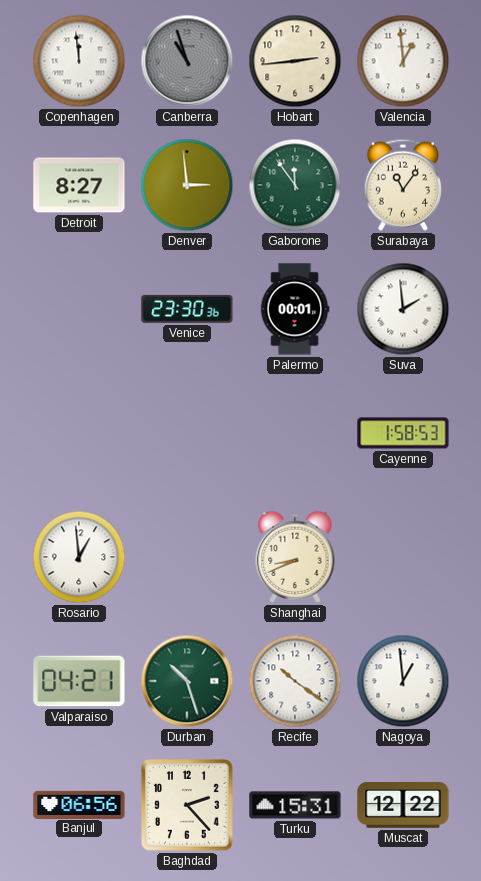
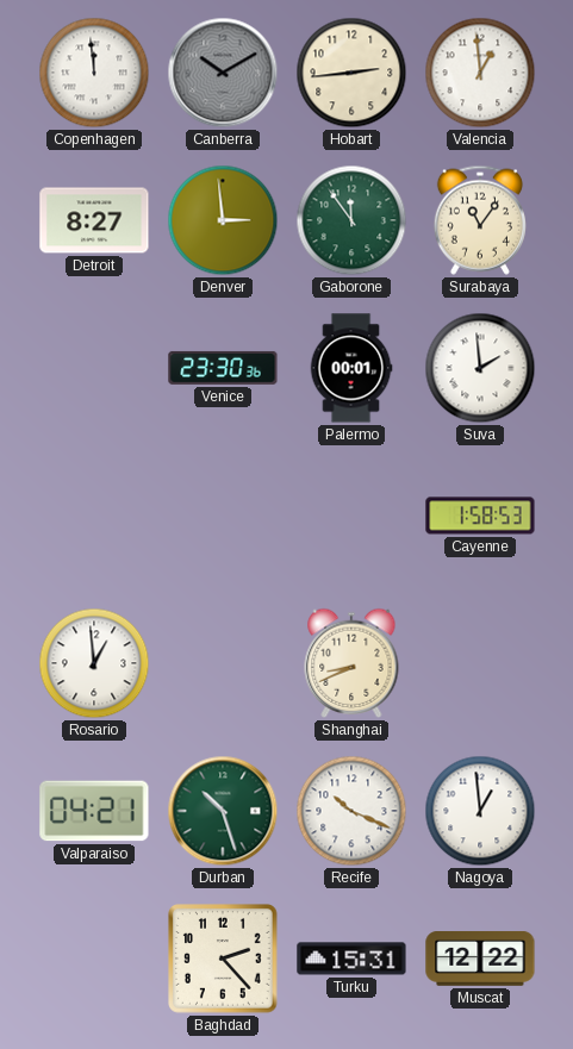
Canberra: 10:57 -> 10:10
Recife: 10:21 -> 10:19
Banjul: 06:56 -> none
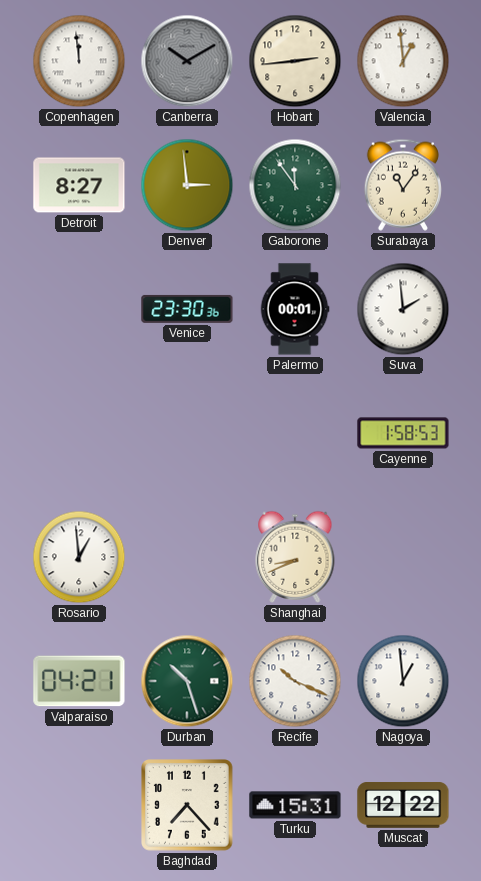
Baghdad: 2:23 -> 7:23
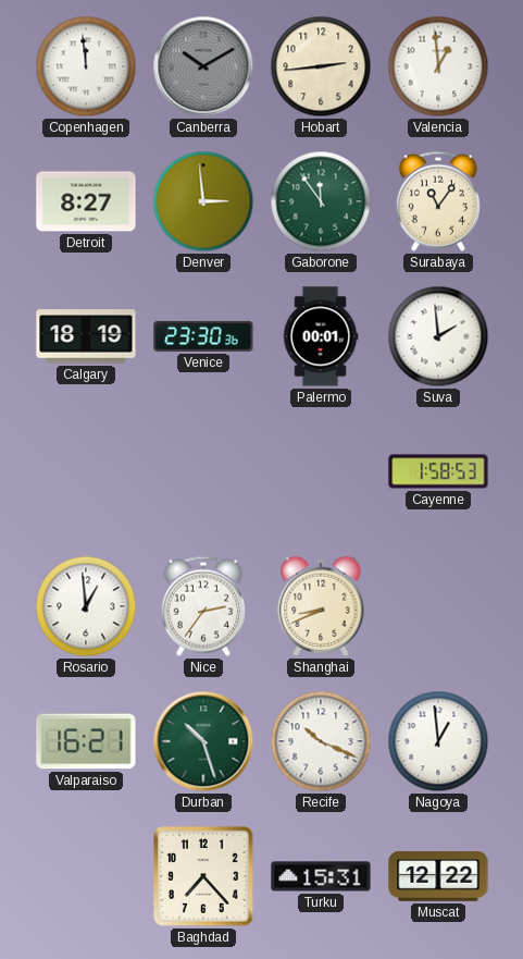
Calgary: none -> 18:19
Nice: none -> 2:36
Valparaiso: 04:21 -> 16:21
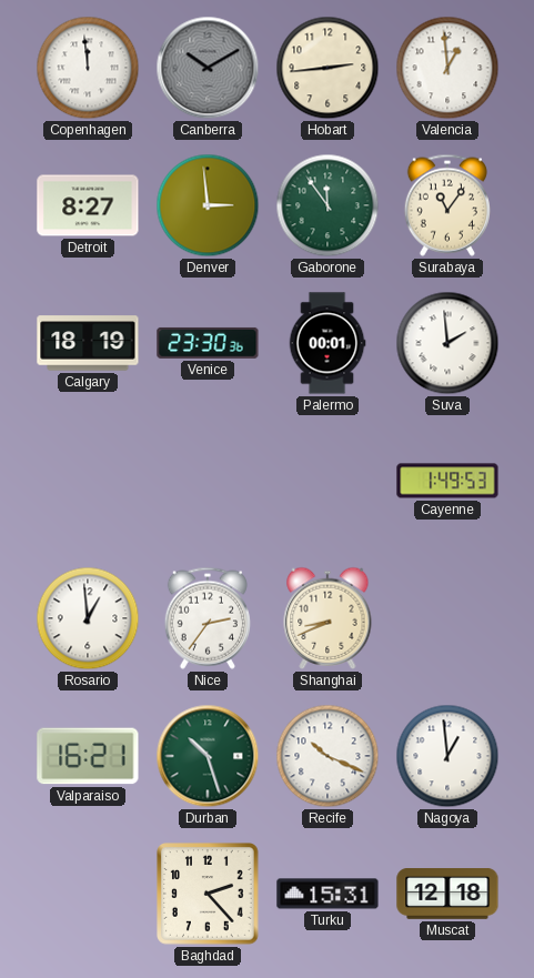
Cayenne: 1:58 -> 1:49
Baghdad: 7:23 -> 2:23
Muscat: 12:22 -> 12:18
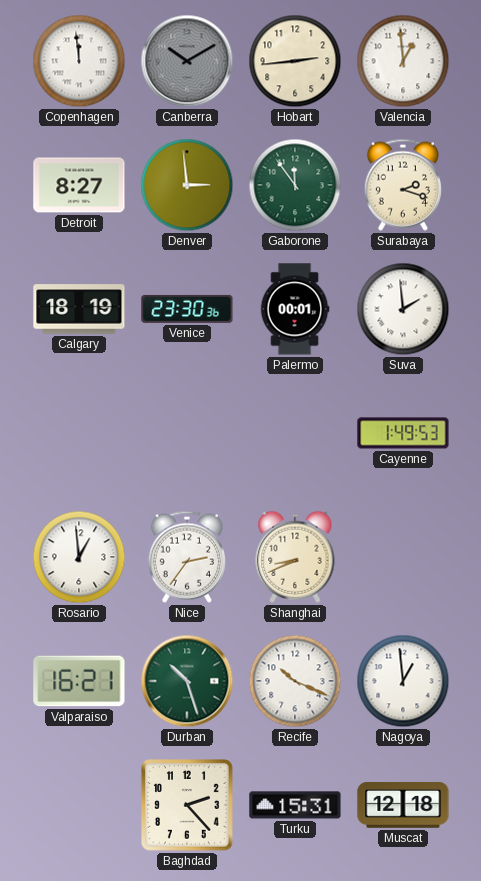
Surabaya: 11:06 -> 2:18
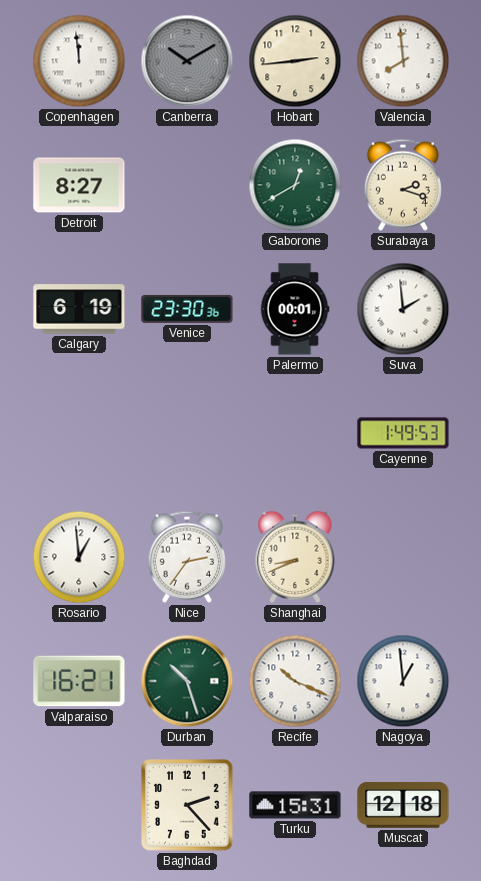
Valencia: 12:59 -> 7:59
Denver: 2:59 -> none
Gaborone: 11:54 -> 12:40
Calgary: 18:19 -> 6:19
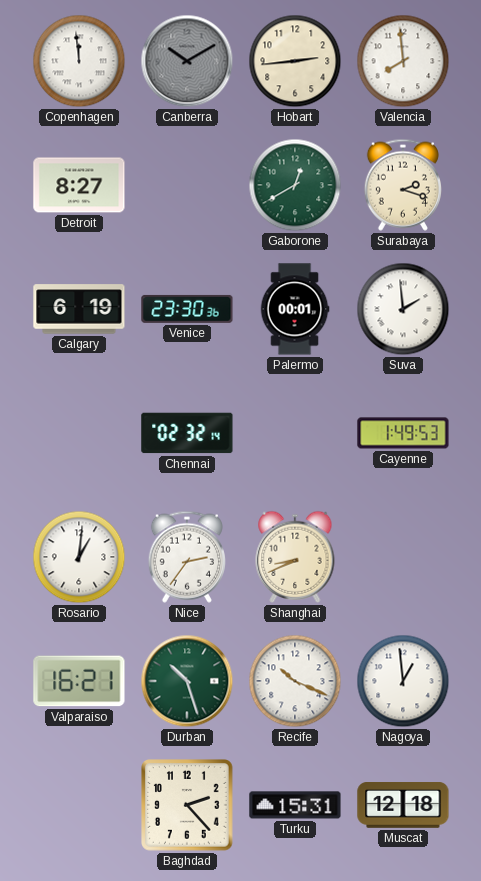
Chennai: none -> 02:32
Rosario: 12:59 -> 1:01
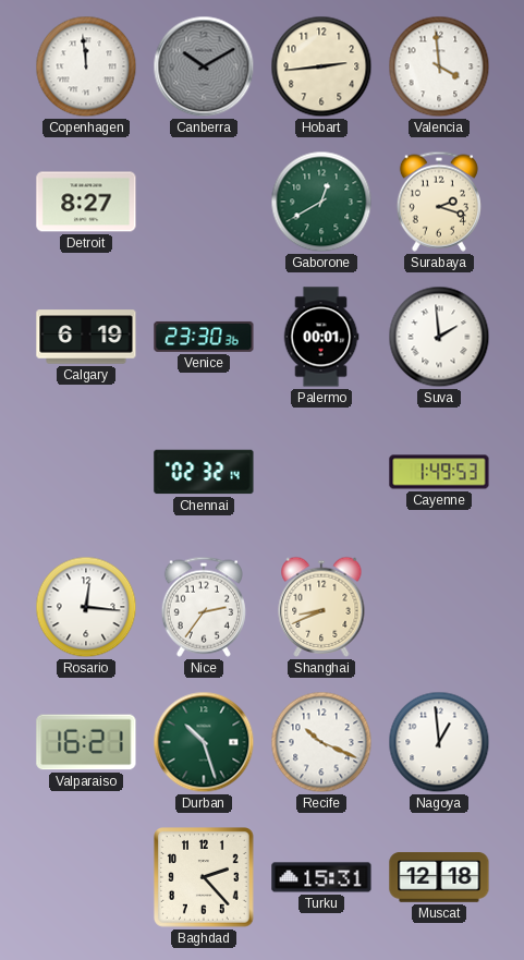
Valencia: 7:59 -> 3:59
Rosario: 1:01 -> 12:16
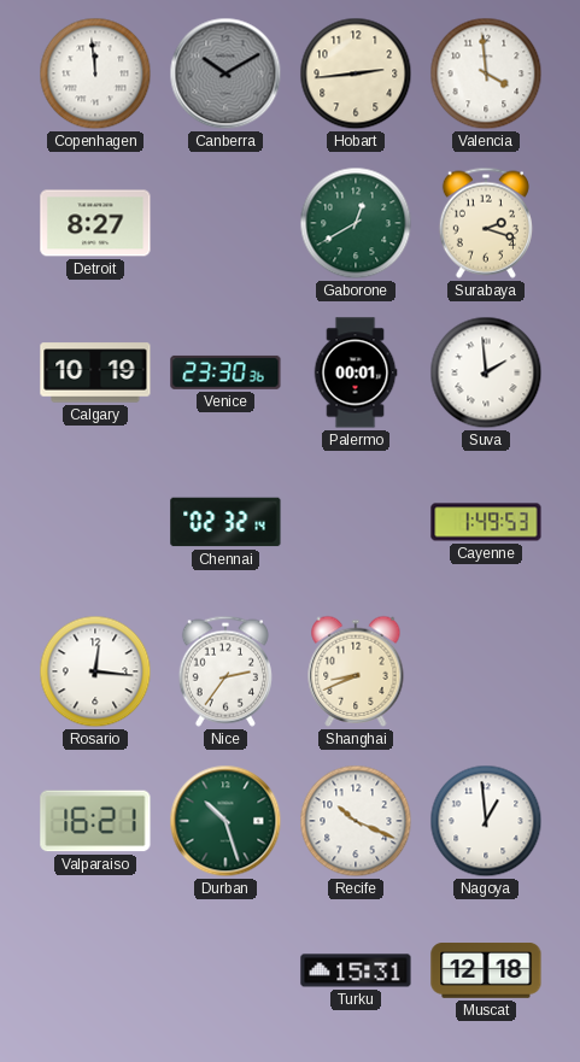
Calgary: 6:19 -> 10:19
Baghdad: 2:23 -> none
